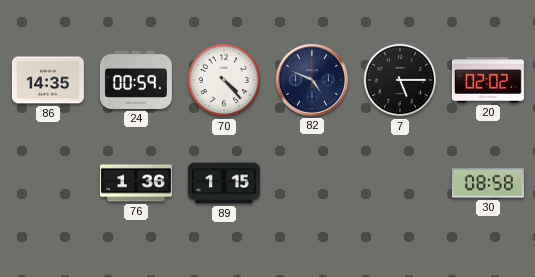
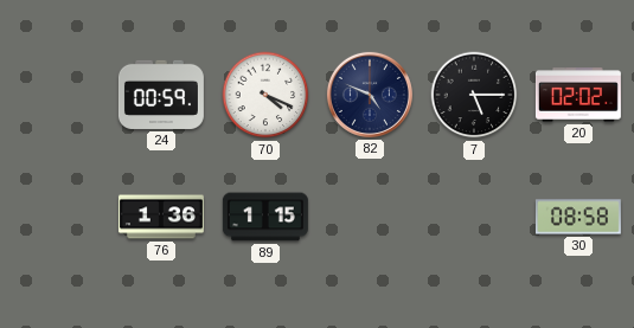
86: 14:35 -> none
70: 4:23 -> 4:19
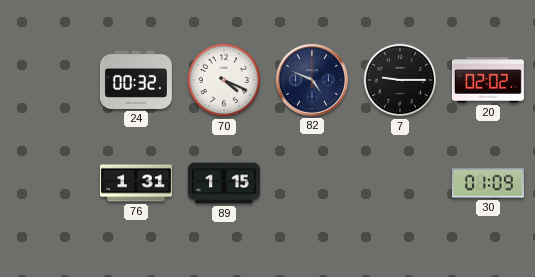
24: 00:59 -> 00:32
7: 5:15 -> 9:15
76: 1:36 -> 1:31
30: 08:58 -> 01:09
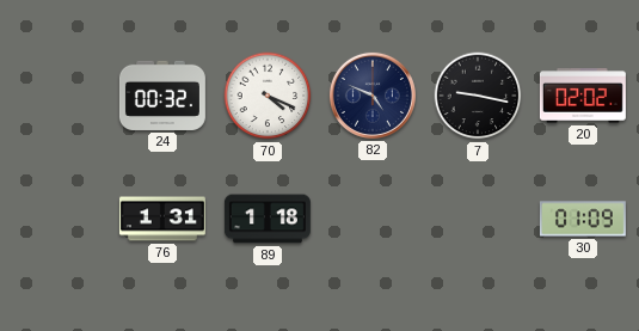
7: 9:15 -> 9:17
89: 1:15 -> 1:18
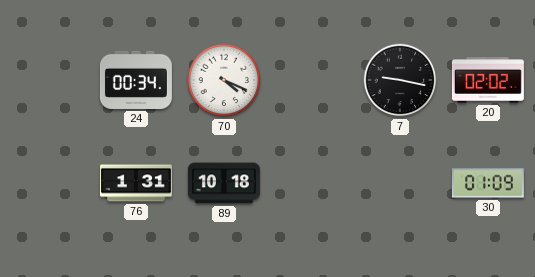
24: 00:32 -> 00:34
82: 4:49 -> none
89: 1:18 -> 10:18
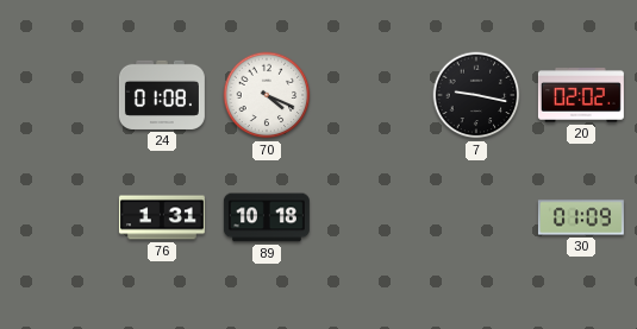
24: 00:34 -> 01:08
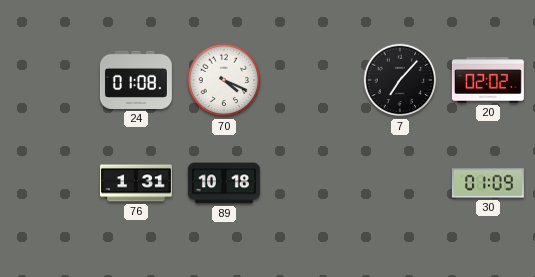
7: 9:17 -> 7:07
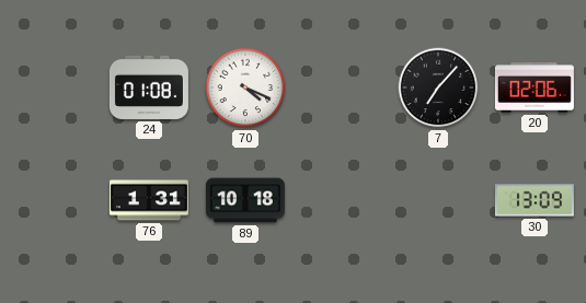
20: 02:02 -> 02:06
30: 01:09 -> 13:09
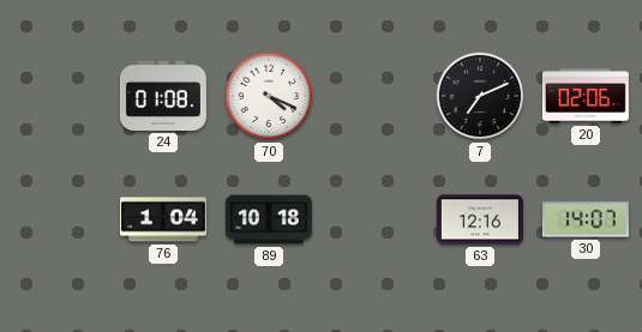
7: 7:07 -> 7:11
76: 1:31 -> 1:04
63: none -> 12:16
30: 13:09 -> 14:07
